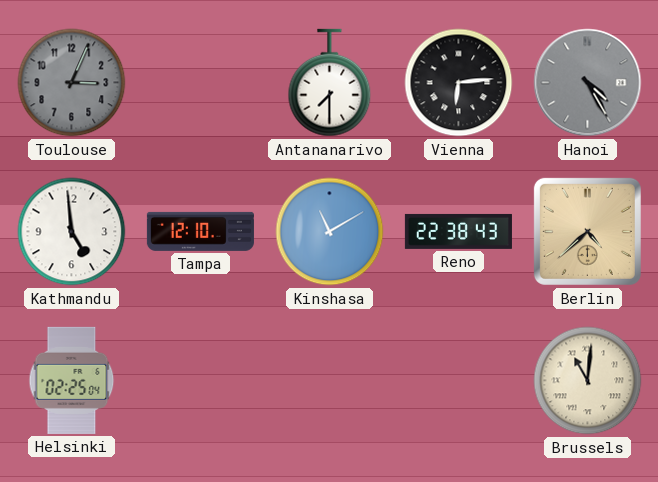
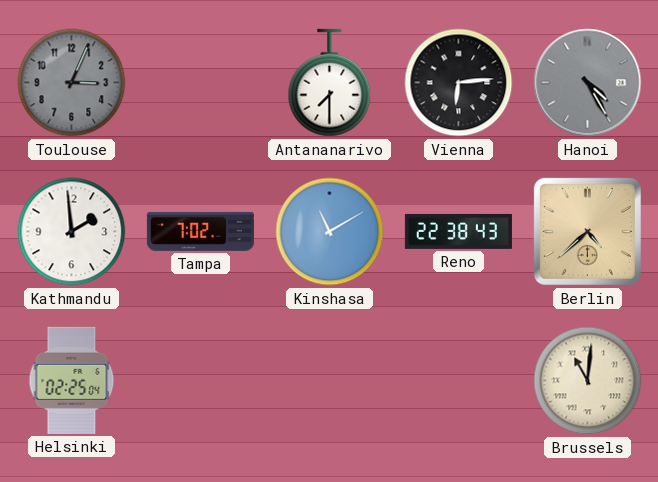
Kathmandu: 4:59 -> 1:59
Tampa: 12:10 -> 7:02
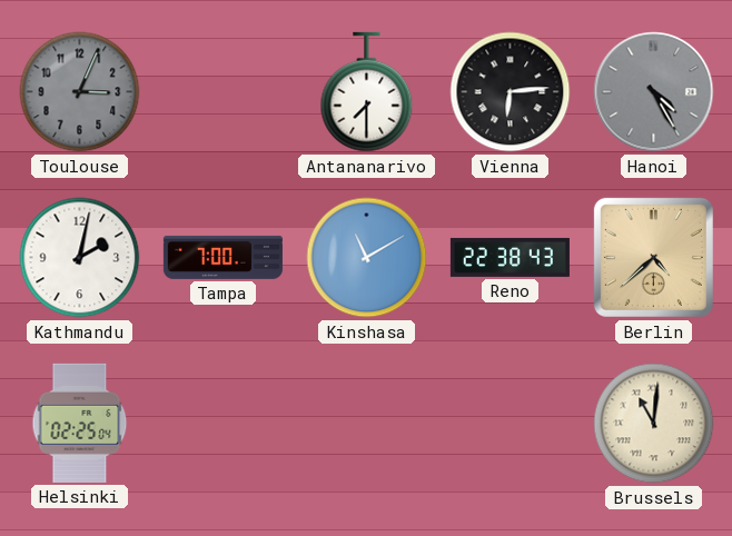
Kathmandu: 1:59 -> 2:02
Tampa: 7:02 -> 7:00
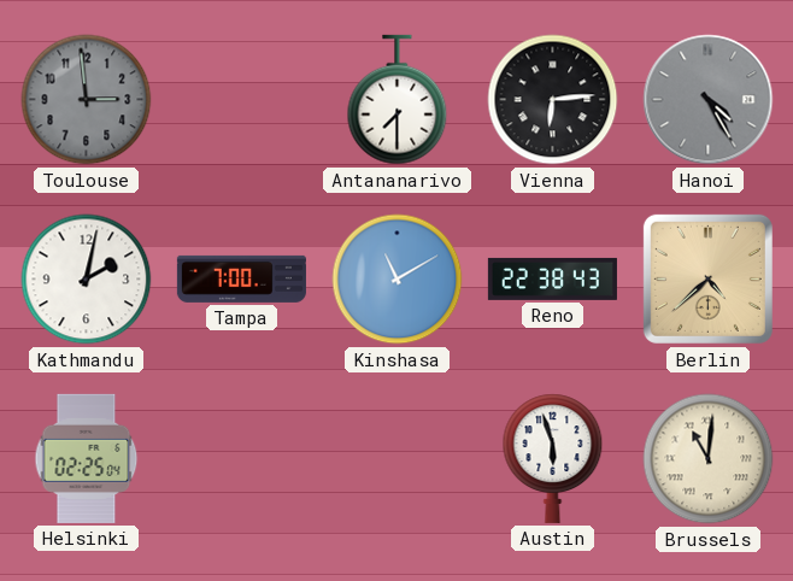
Toulouse: 3:04 -> 2:59
Austin: none -> 5:57
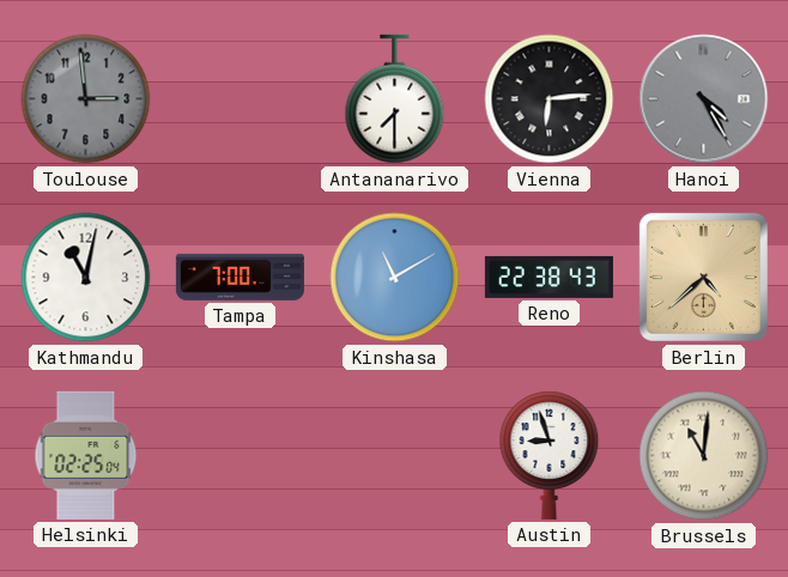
Kathmandu: 2:02 -> 11:02
Austin: 5:57 -> 8:57
